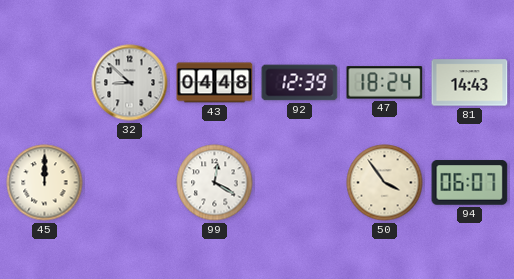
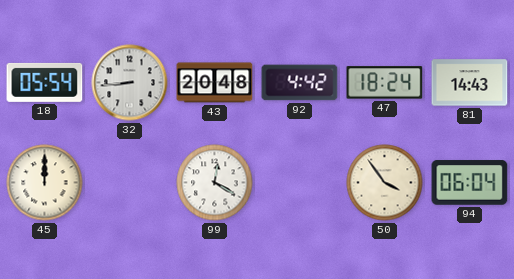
18: none -> 05:54
32: 8:52 -> 8:44
43: 04:48 -> 20:48
92: 12:39 -> 4:42
94: 06:07 -> 06:04
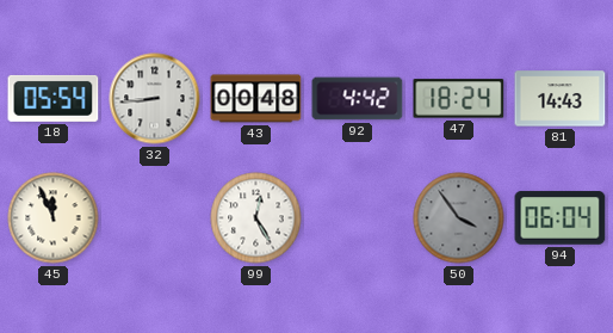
43: 20:48 -> 00:48
45: 12:00 -> 11:56
99: 12:20 -> 12:25
50 dial: cream -> grey
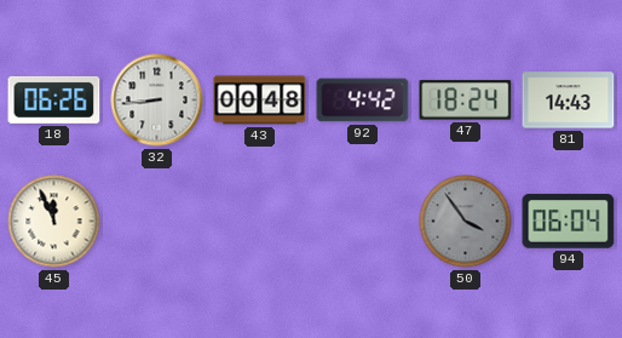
18: 05:54 -> 06:26
99: 12:25 -> none
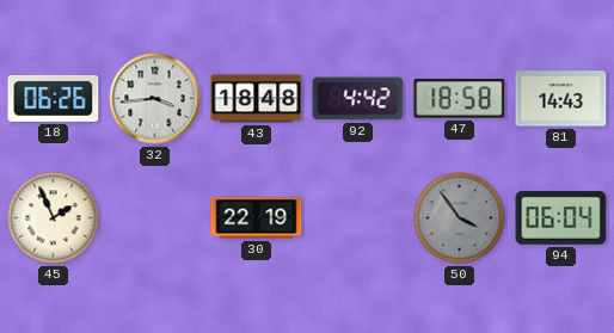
32: 8:44 -> 3:44
43: 00:48 -> 18:48
47: 18:24 -> 18:58
45: 11:56 -> 1:56
30: none -> 22:19
